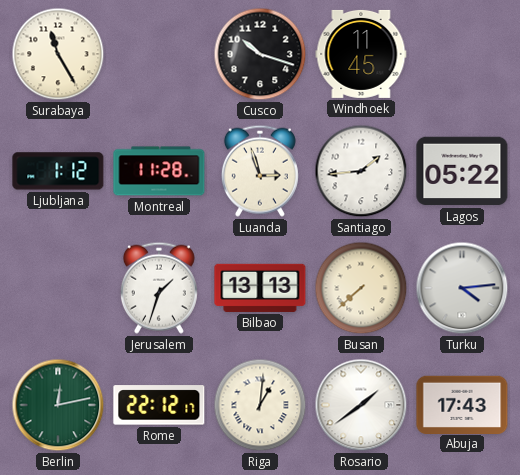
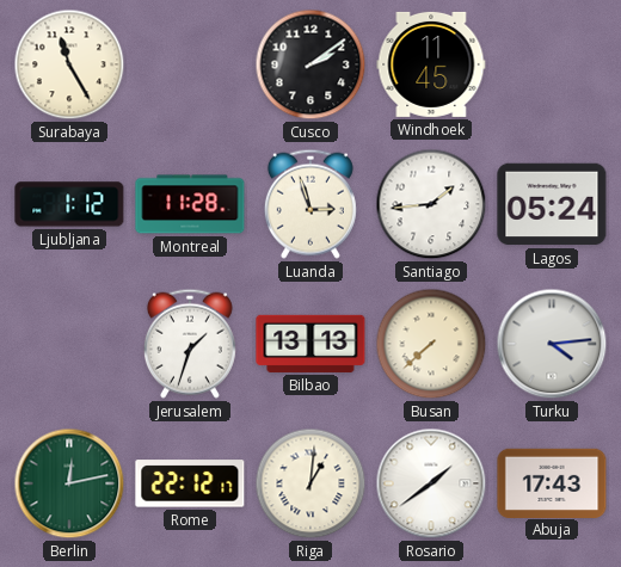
Cusco: 10:18 -> 2:09
Lagos: 05:22 -> 05:24
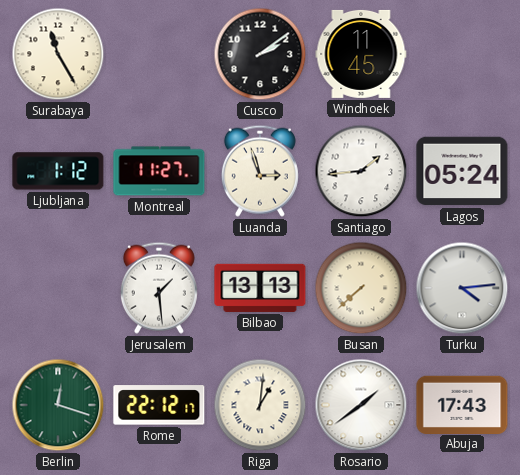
Montreal: 11:28 -> 11:27
Jerusalem: 1:33 -> 1:29
Berlin: 12:13 -> 12:18
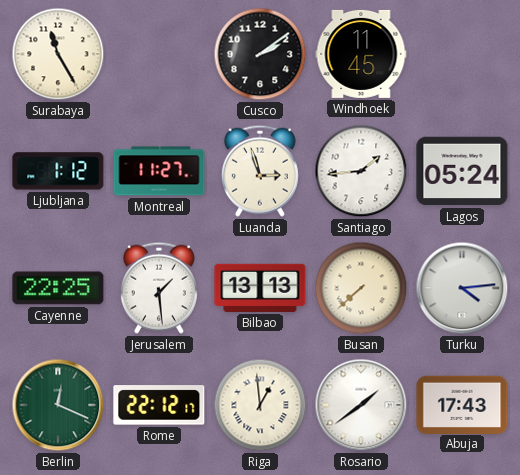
Cayenne: none -> 22:25
Berlin: 12:18 -> 12:19
Riga: 1:01 -> 12:59
